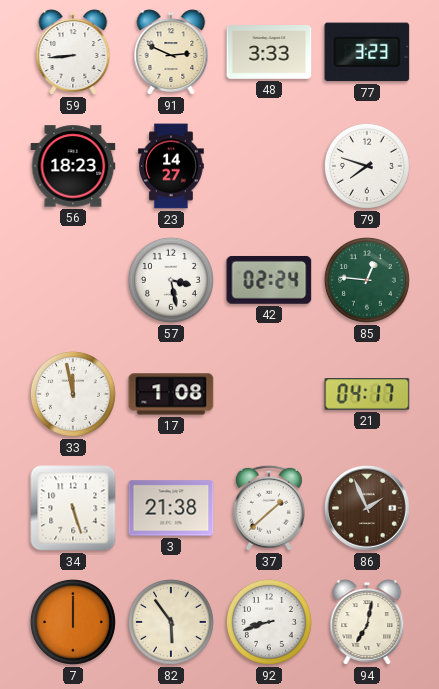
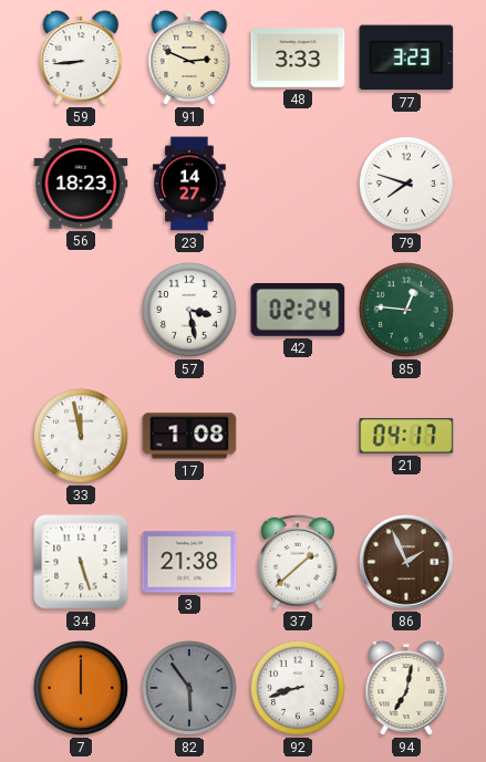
82 dial: cream -> grey
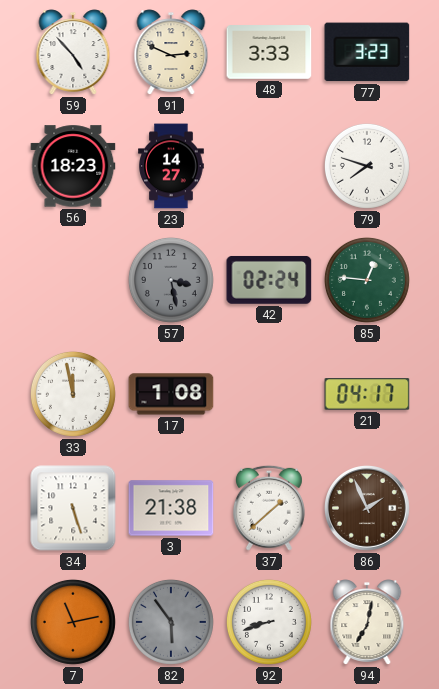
59: 8:44 -> 4:53
57 dial: white -> grey
7: 12:00 -> 11:13
